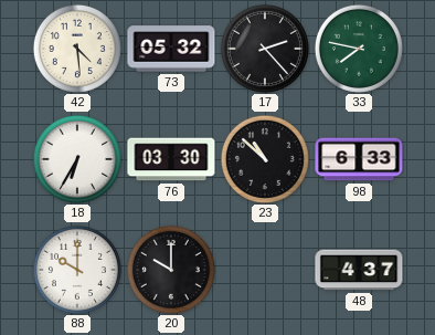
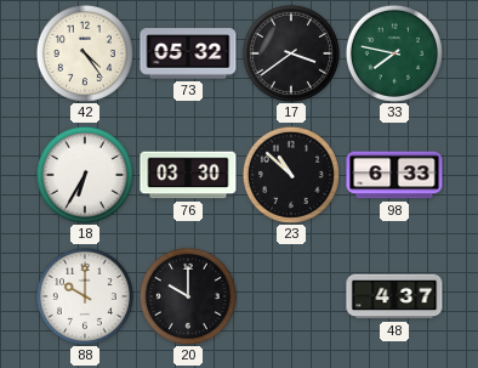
42: 4:29 -> 4:24
17: 2:23 -> 3:39
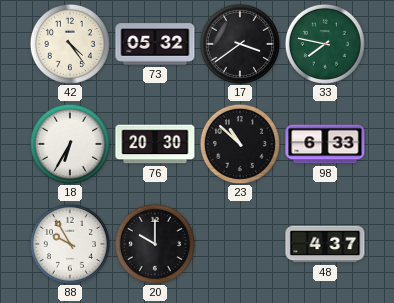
76: 03:30 -> 20:30
88: 10:00 -> 9:55
